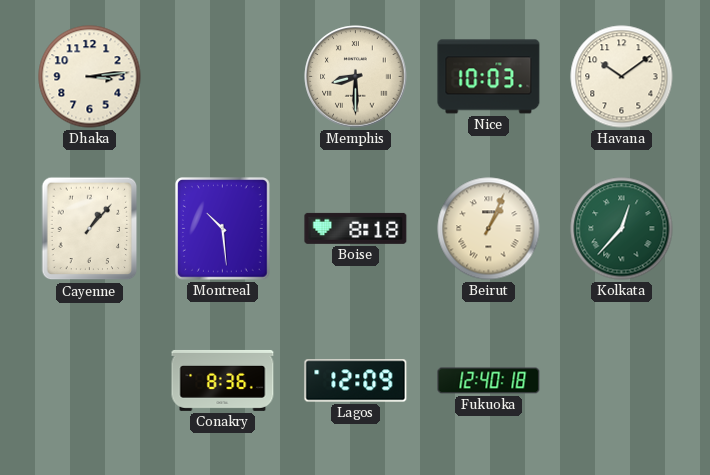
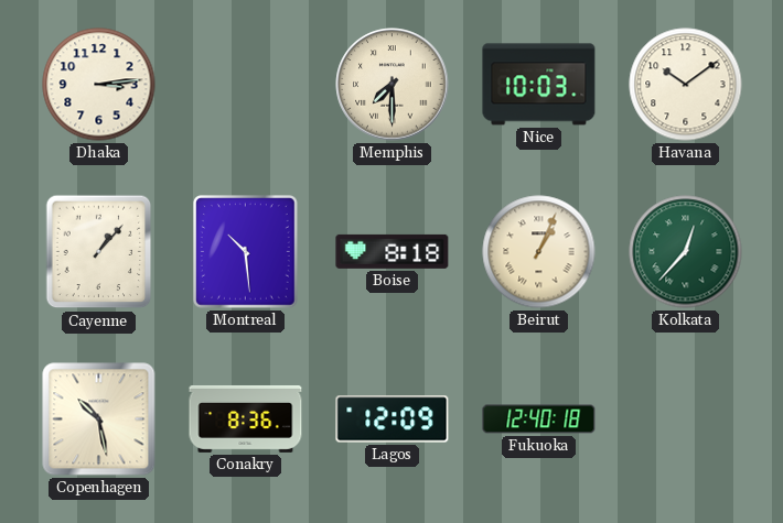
Memphis: 8:30 -> 7:30
Copenhagen: none -> 10:28
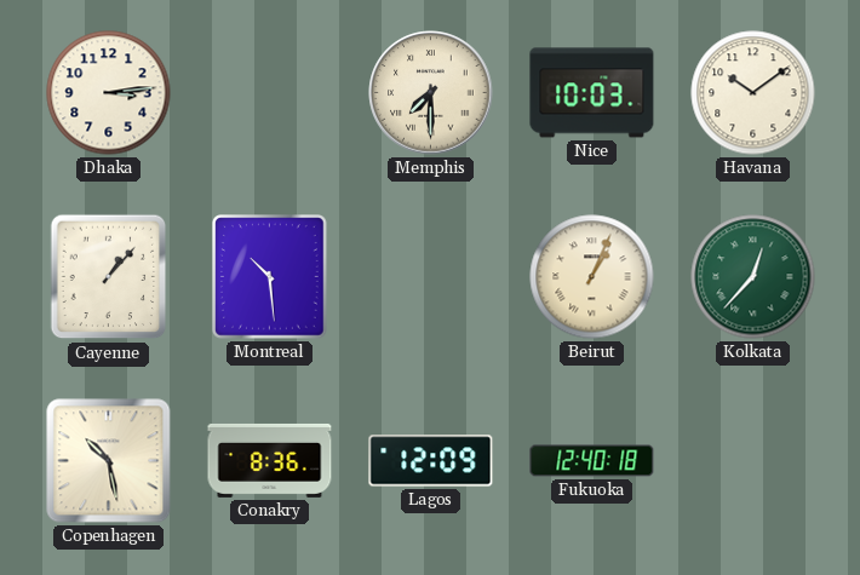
Boise: 8:18 -> none
